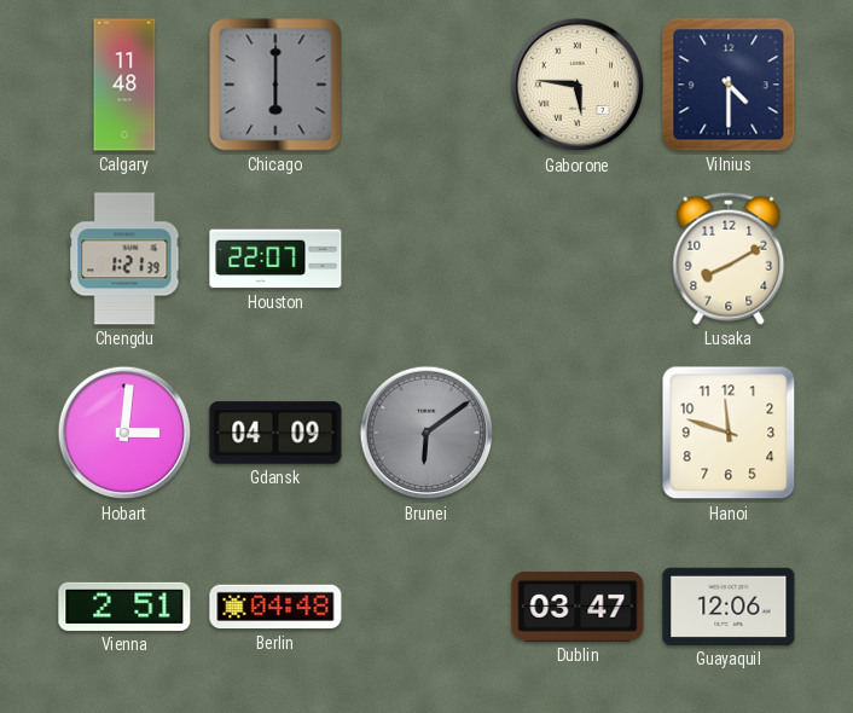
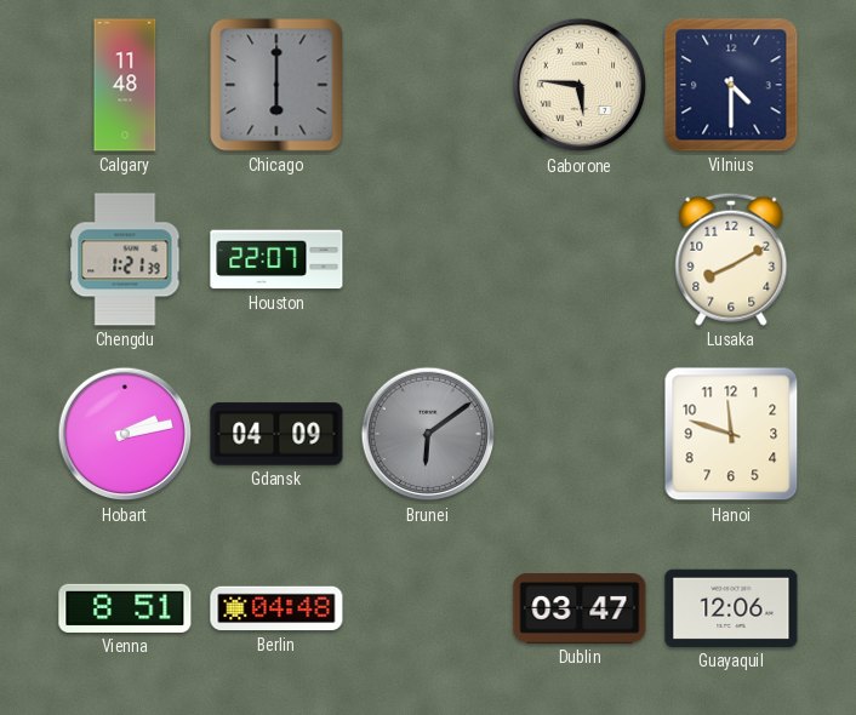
Hobart: 3:01 -> 2:13
Vienna: 2:51 -> 8:51
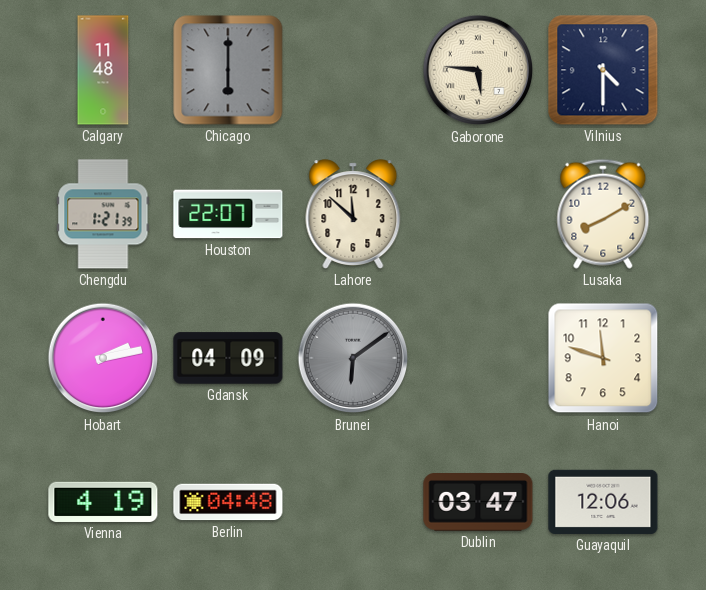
Lahore: none -> 11:52
Vienna: 8:51 -> 4:19
